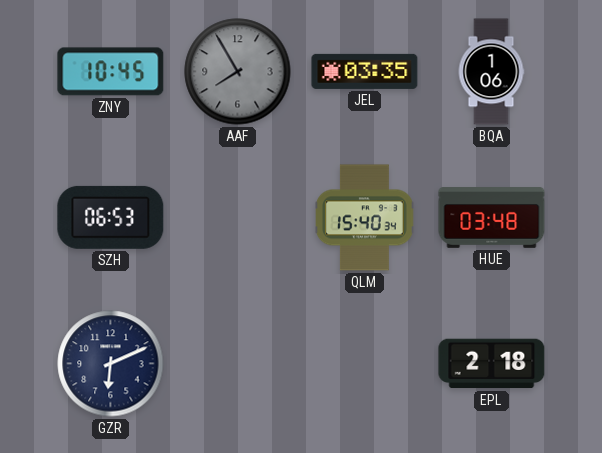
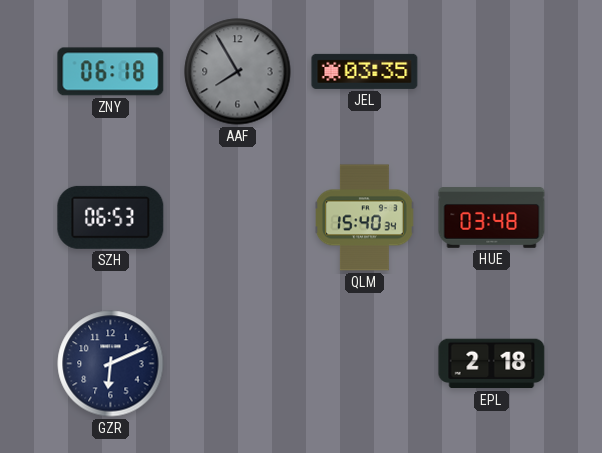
ZNY: 10:45 -> 06:18
BQA: 1:06 -> none
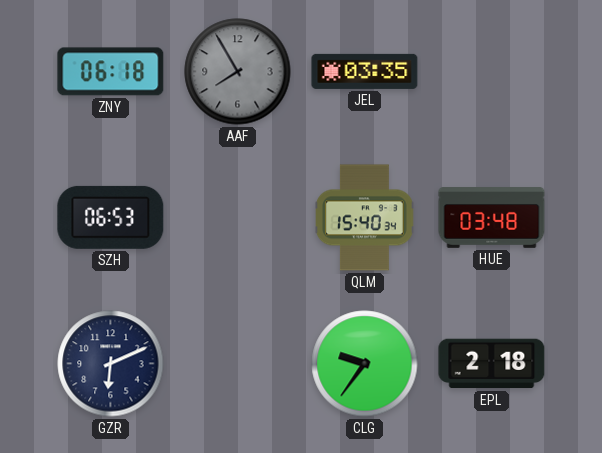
CLG: none -> 9:36
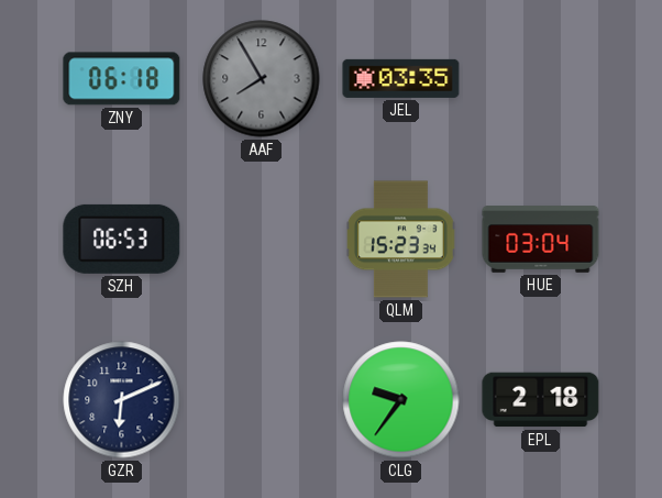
QLM: 15:40 -> 15:23
HUE: 03:48 -> 03:04
